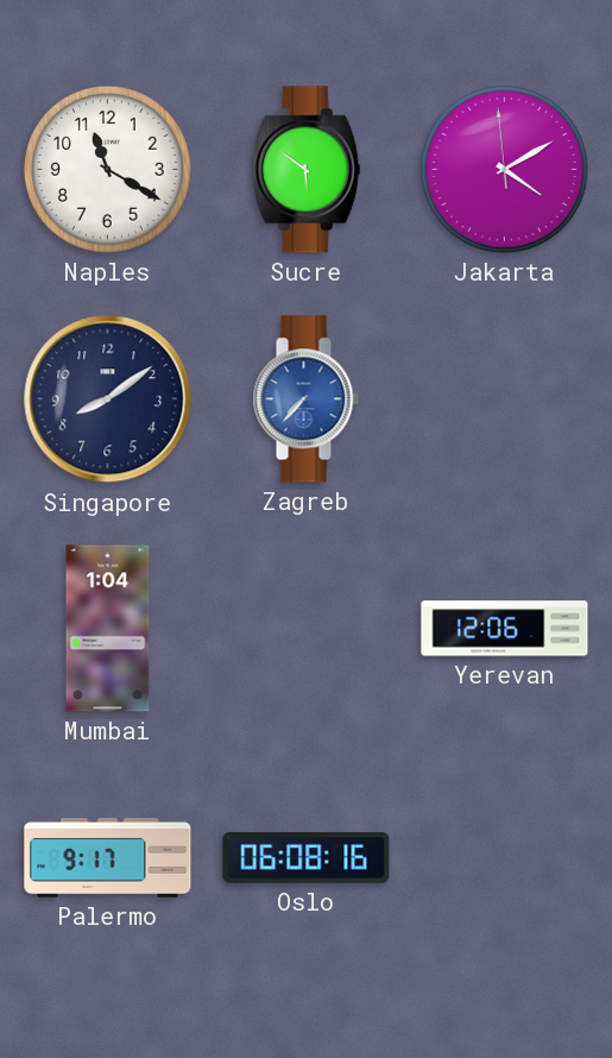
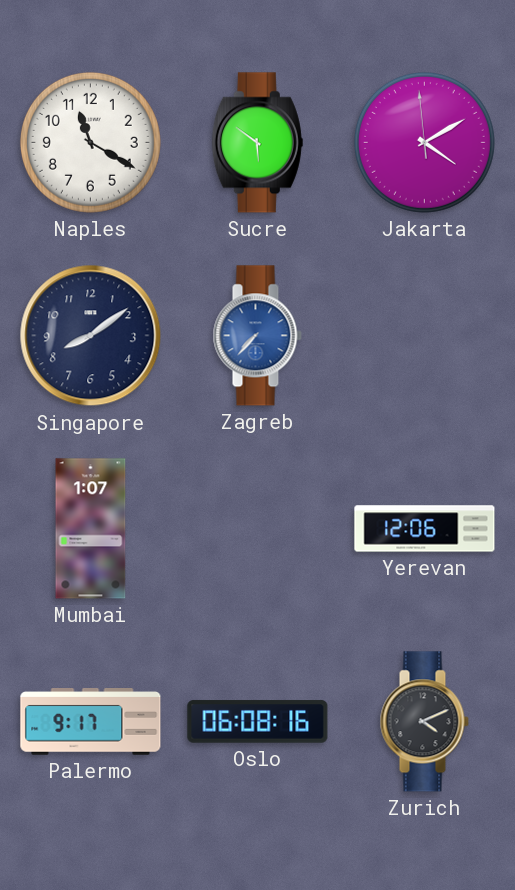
Mumbai: 1:04 -> 1:07
Zurich: none -> 4:11
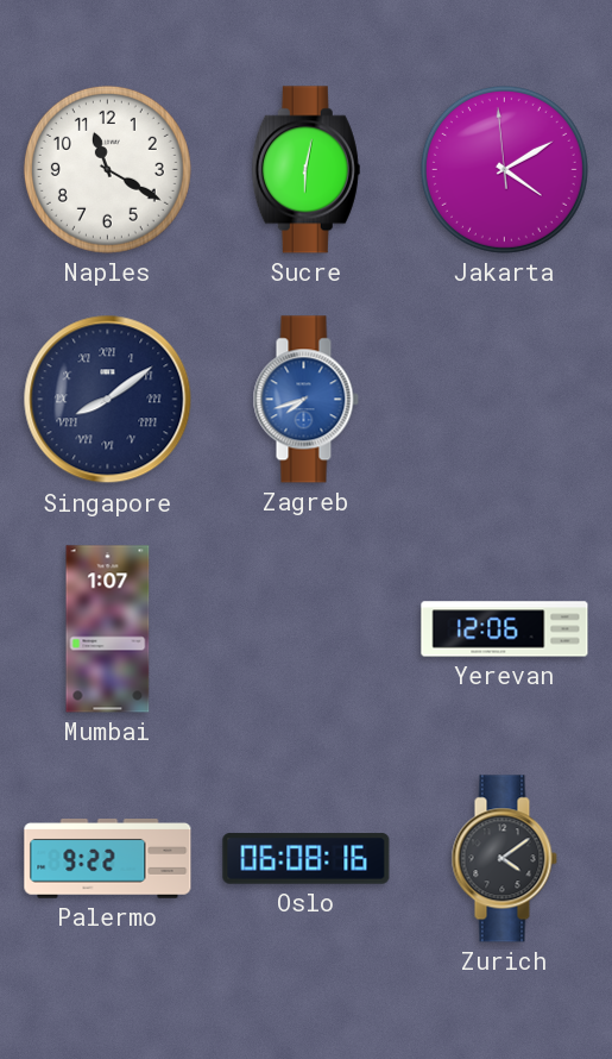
Sucre: 5:51 -> 6:02
Singapore numerals: Arabic -> Roman
Zagreb: 7:37 -> 7:42
Palermo: 9:17 -> 9:22
Zurich: 4:11 -> 4:09
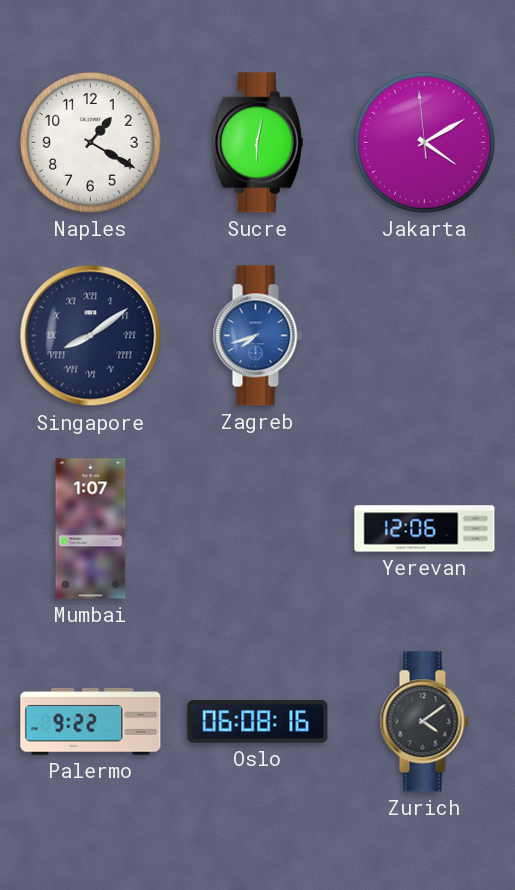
Naples: 11:20 -> 1:20
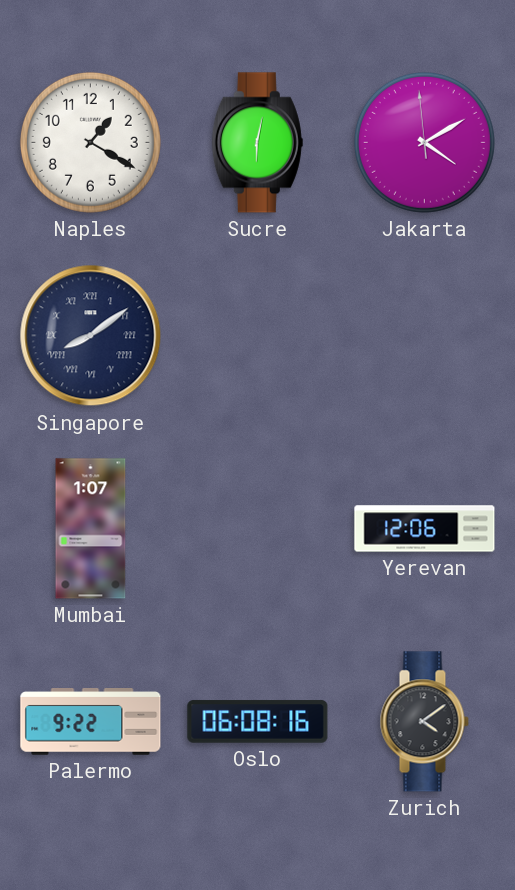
Zagreb: 7:42 -> none
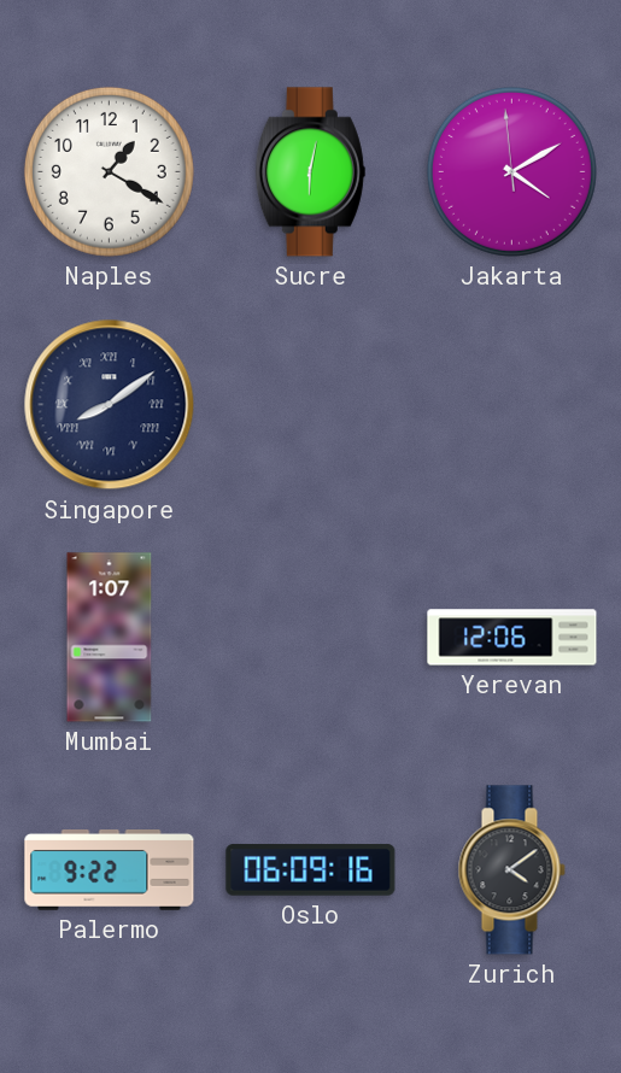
Oslo: 06:08 -> 06:09
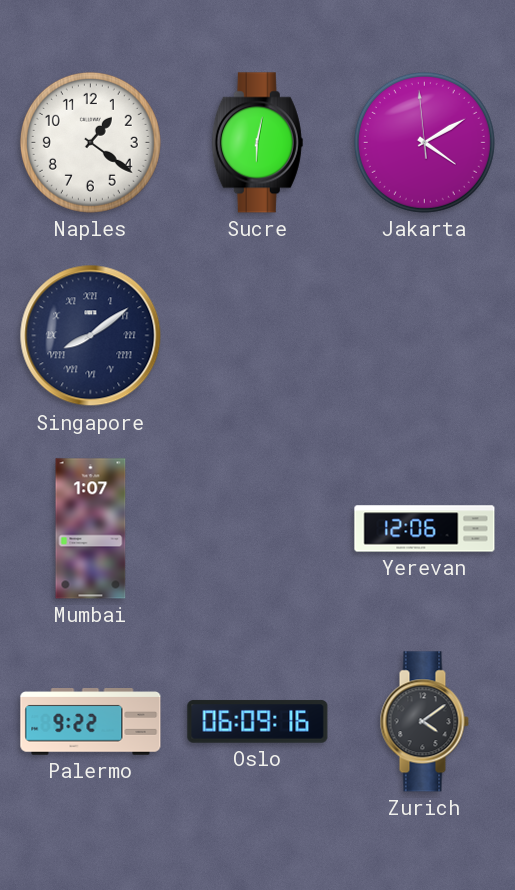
Naples: 1:20 -> 1:21
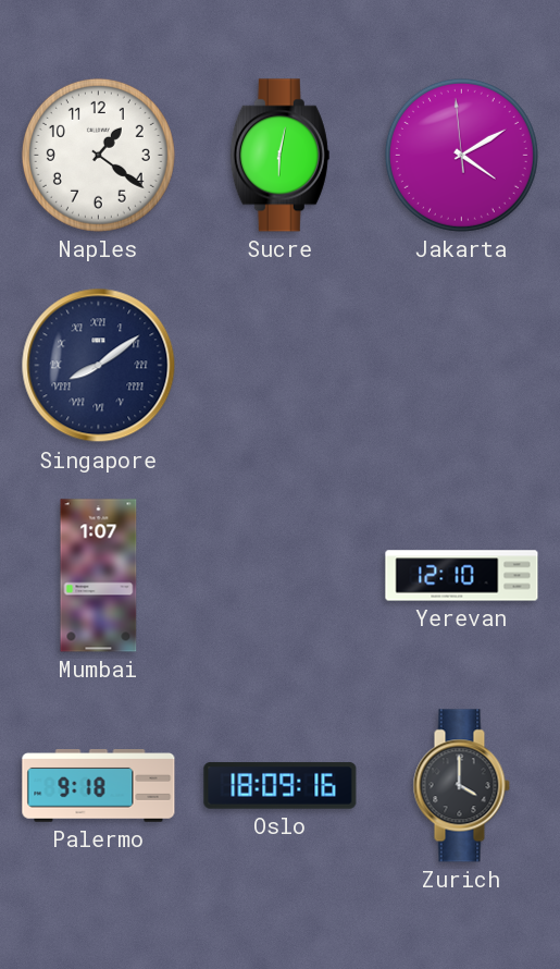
Yerevan: 12:06 -> 12:10
Palermo: 9:22 -> 9:18
Oslo: 06:09 -> 18:09
Zurich: 4:09 -> 4:00
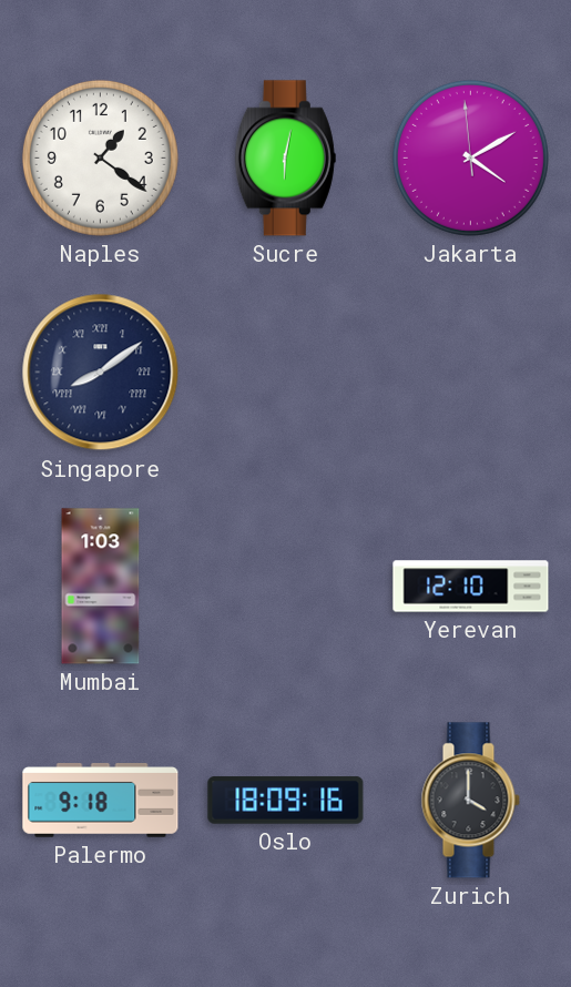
Mumbai: 1:07 -> 1:03
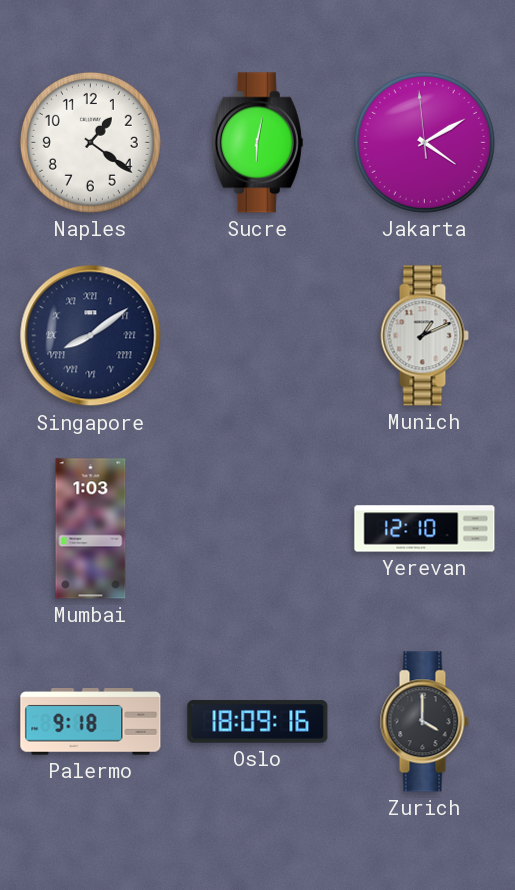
Munich: none -> 1:11
